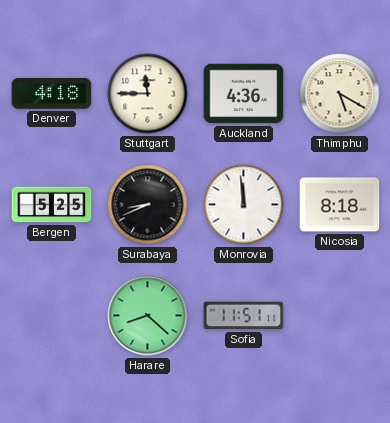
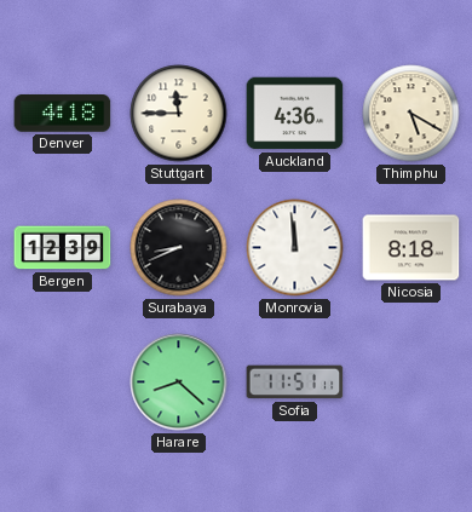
Bergen: 5:25 -> 12:39
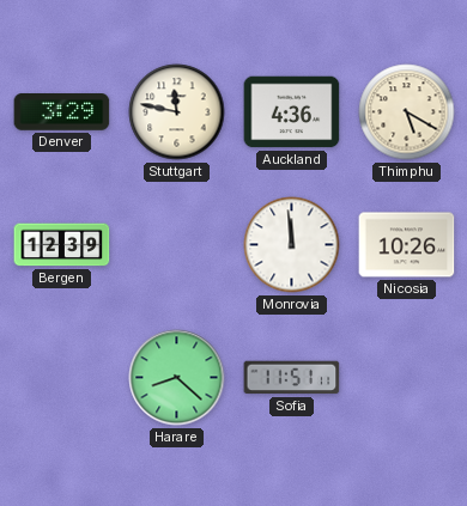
Denver: 4:18 -> 3:29
Stuttgart: 11:45 -> 11:47
Surabaya: 8:41 -> none
Nicosia: 8:18 -> 10:26
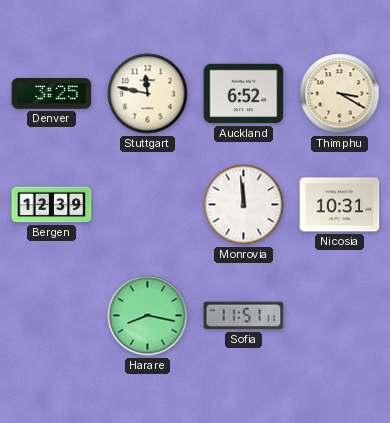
Denver: 3:29 -> 3:25
Auckland: 4:36 -> 6:52
Thimphu: 5:20 -> 3:20
Nicosia: 10:26 -> 10:31
Harare: 8:22 -> 8:17
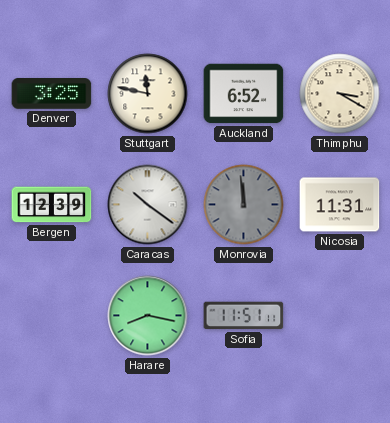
Caracas: none -> 10:21
Monrovia dial: white -> grey
Nicosia: 10:31 -> 11:31
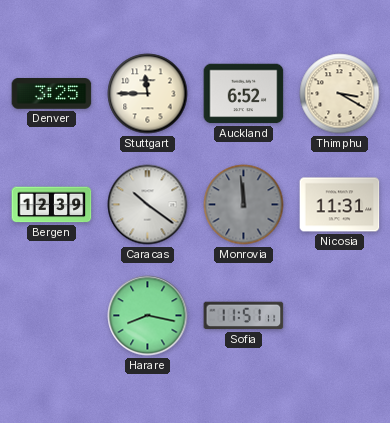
Stuttgart: 11:47 -> 11:45
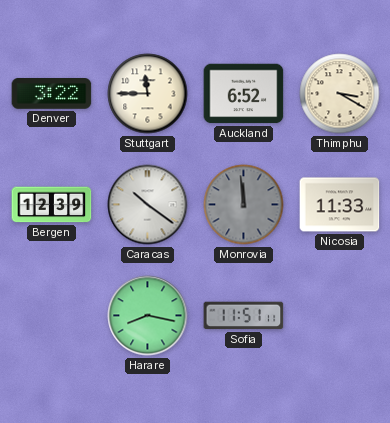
Denver: 3:25 -> 3:22
Nicosia: 11:31 -> 11:33
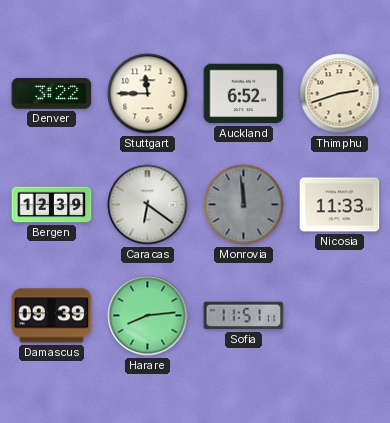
Thimphu: 3:20 -> 2:42
Caracas: 10:21 -> 6:21
Damascus: none -> 09:39
Harare: 8:17 -> 8:14
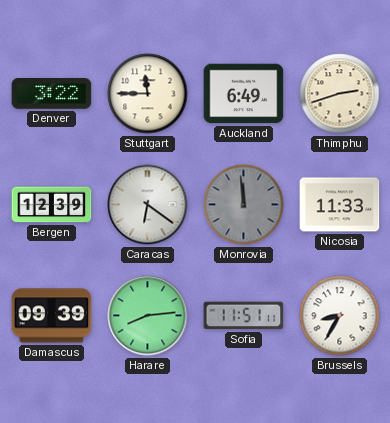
Auckland: 6:52 -> 6:49
Brussels: none -> 8:35
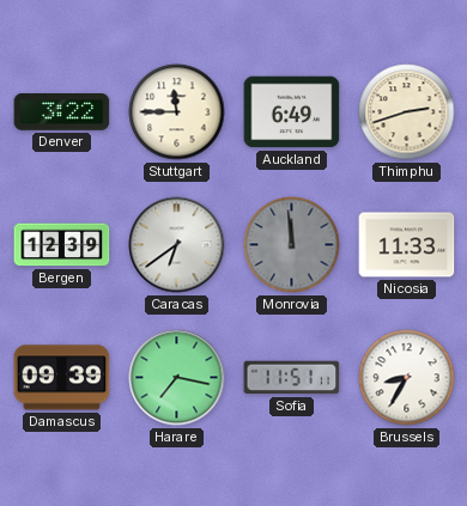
Caracas: 6:21 -> 6:39
Harare: 8:14 -> 7:17
